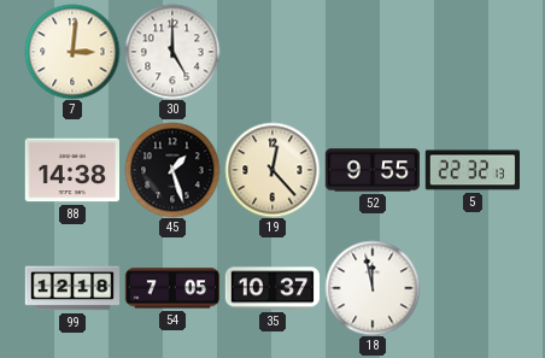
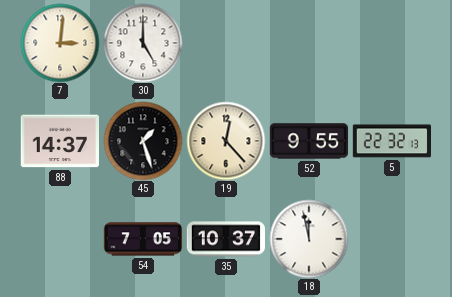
88: 14:38 -> 14:37
99: 12:18 -> none
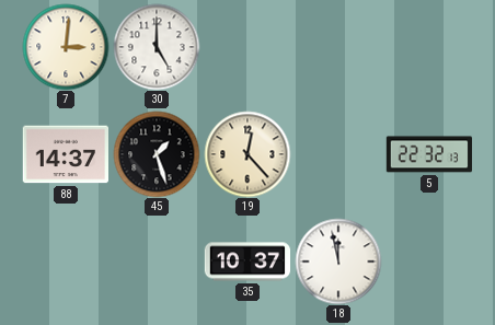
52: 9:55 -> none
54: 7:05 -> none
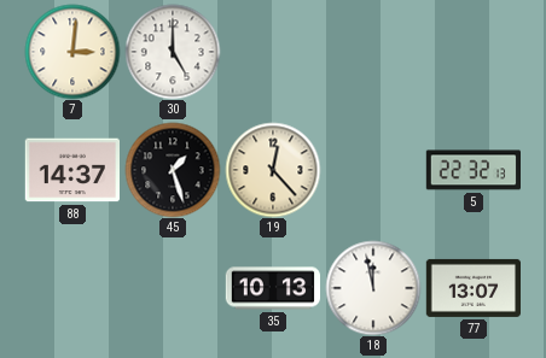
35: 10:37 -> 10:13
77: none -> 13:07
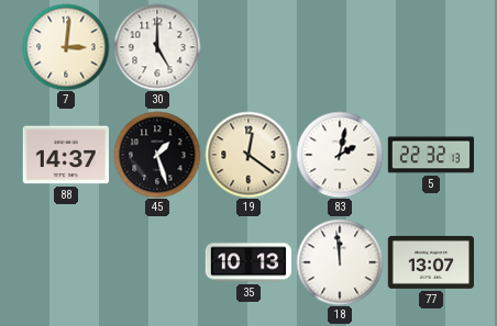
19: 12:23 -> 12:21
83: none -> 2:02
18: 11:58 -> 11:59
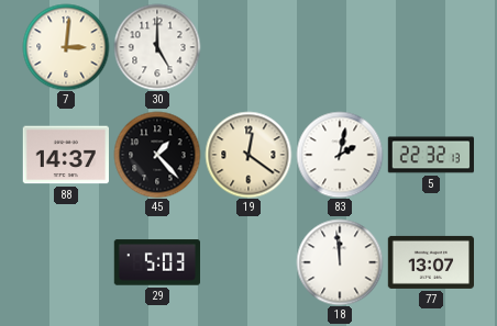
45: 1:27 -> 1:23
29: none -> 5:03
35: 10:13 -> none
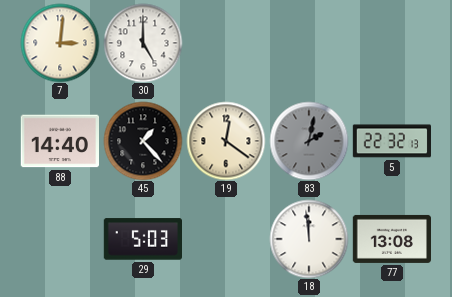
88: 14:37 -> 14:40
83 dial: white -> grey
77: 13:07 -> 13:08
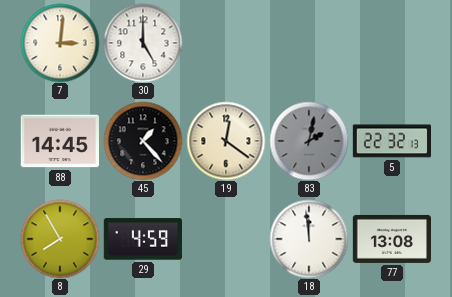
88: 14:40 -> 14:45
8: none -> 7:55
29: 5:03 -> 4:59
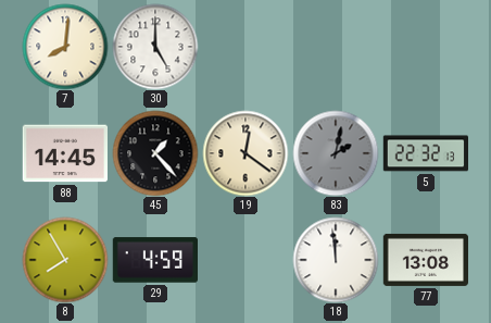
7: 3:01 -> 8:01
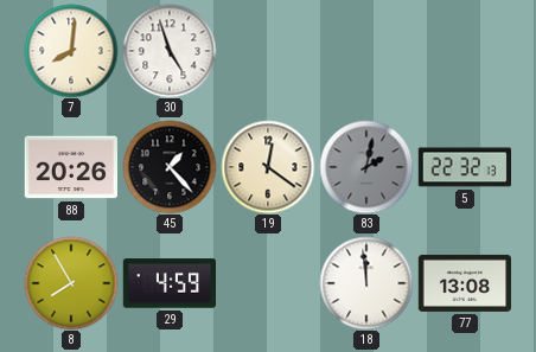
30: 5:00 -> 4:57
88: 14:45 -> 20:26
